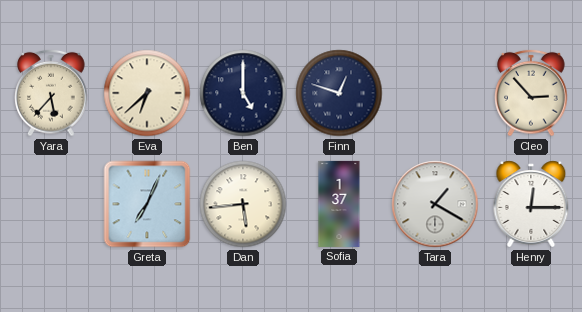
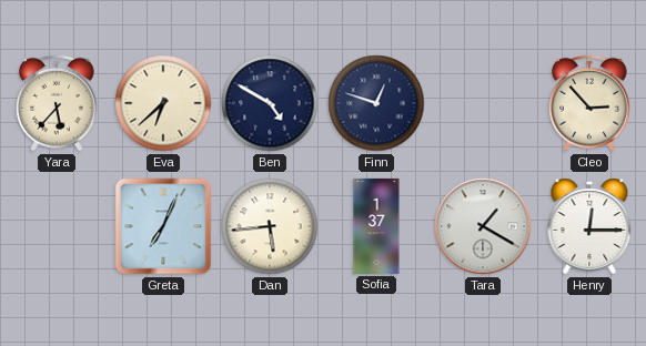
Ben: 5:00 -> 4:50
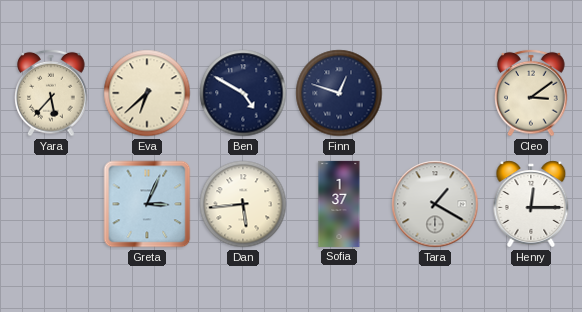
Cleo: 2:53 -> 3:09
Greta: 7:04 -> 3:04
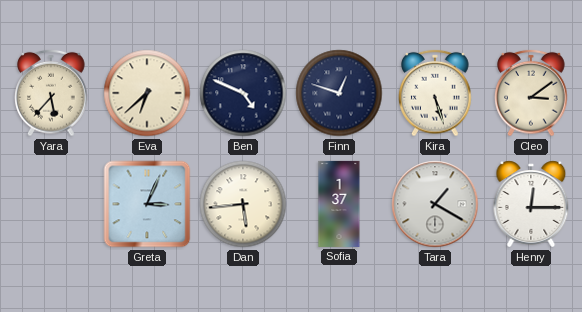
Ben: 4:50 -> 4:49
Kira: none -> 5:27
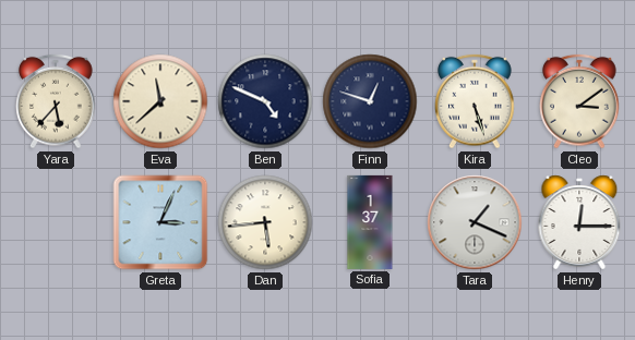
Eva: 6:38 -> 11:38
Tara: 1:20 -> 1:19
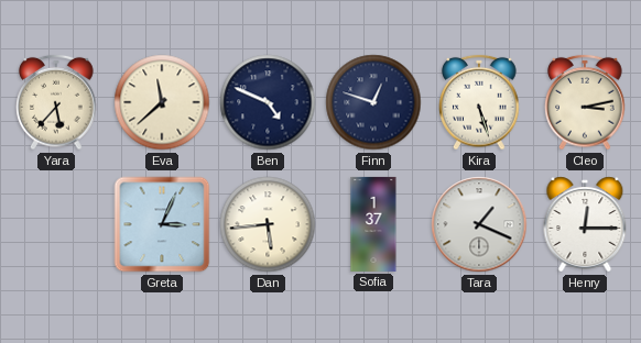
Cleo: 3:09 -> 3:13
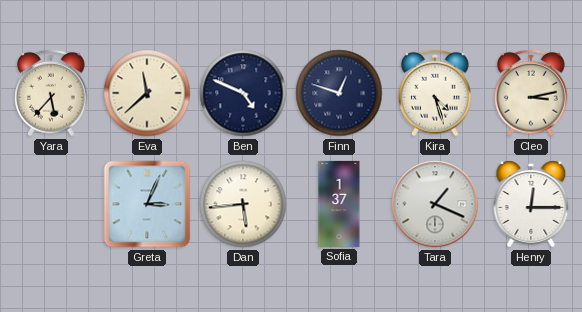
Kira: 5:27 -> 4:27
